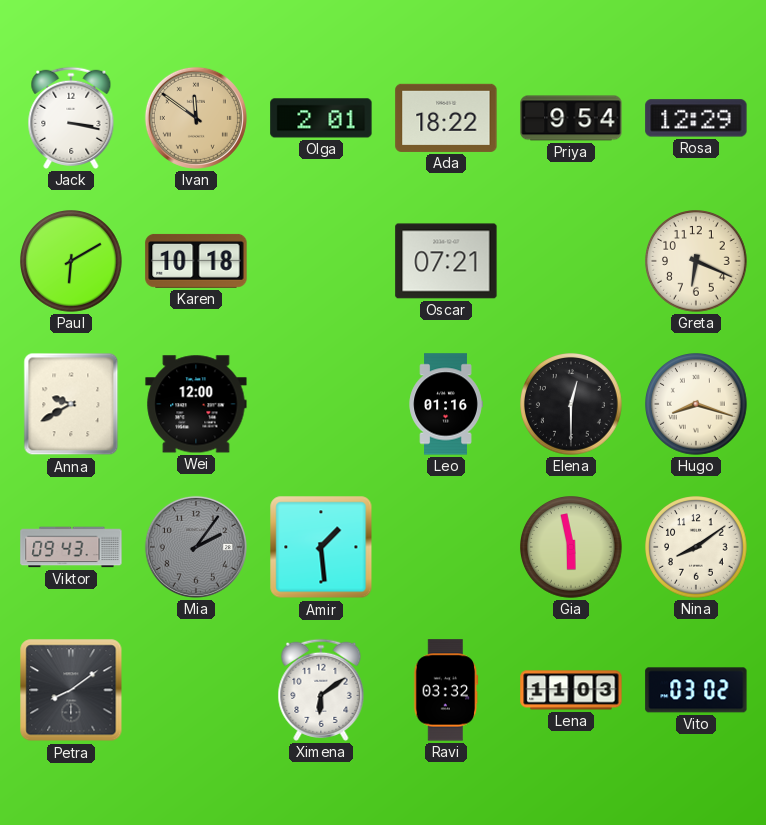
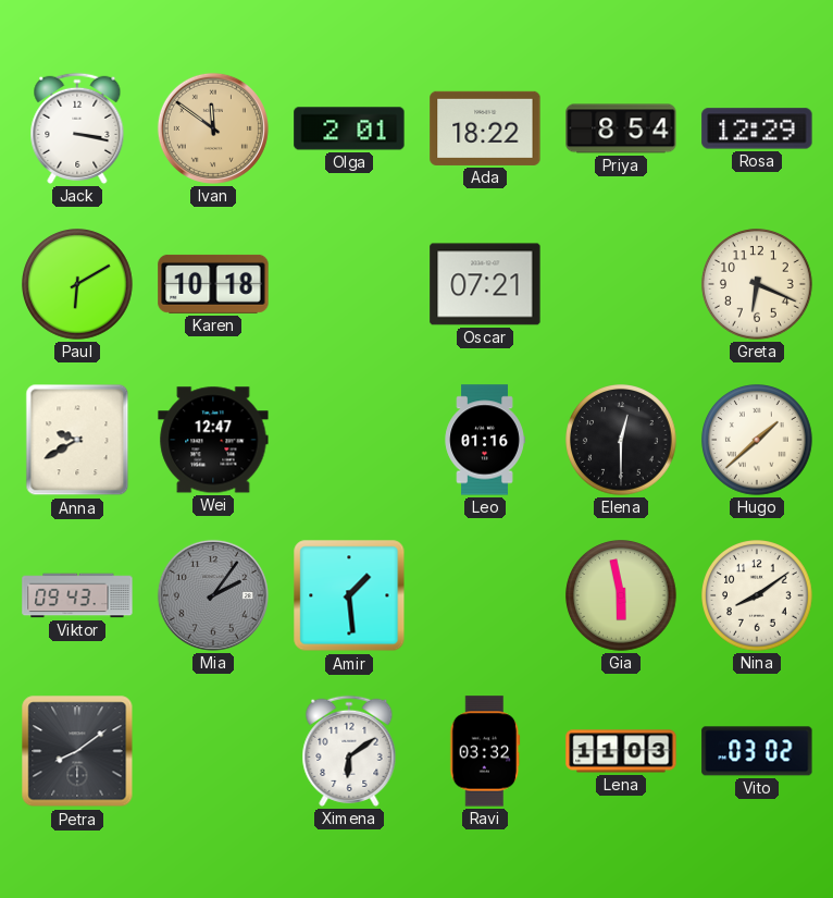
Priya: 9:54 -> 8:54
Wei: 12:00 -> 12:47
Hugo: 8:18 -> 1:38
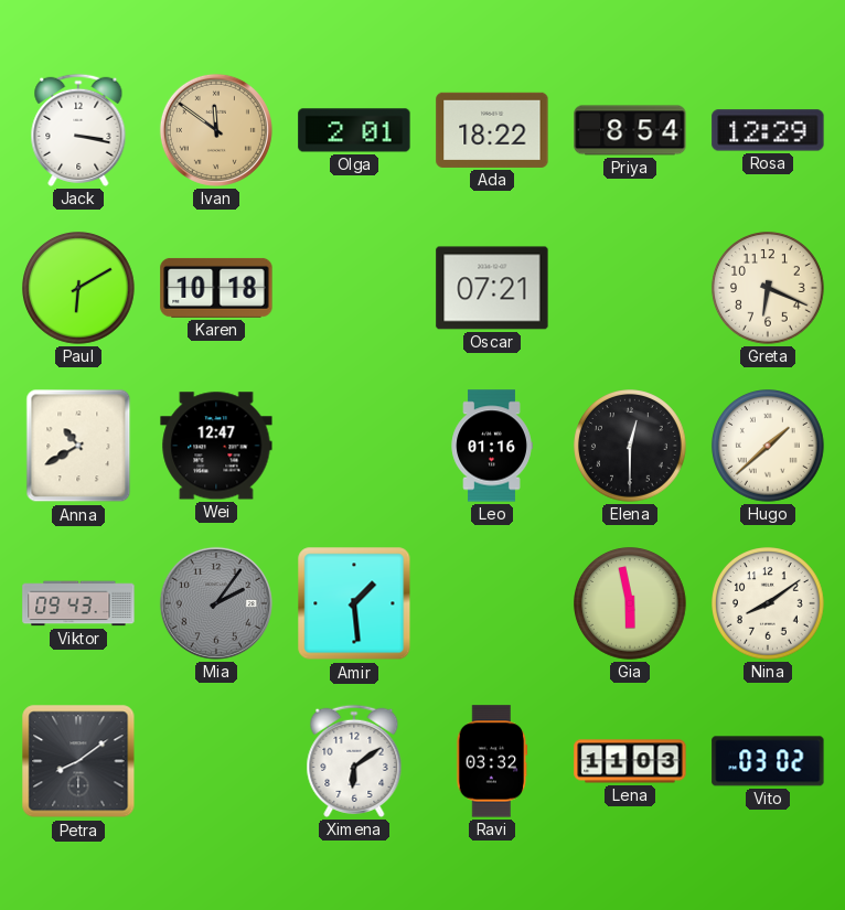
Anna: 9:40 -> 10:40
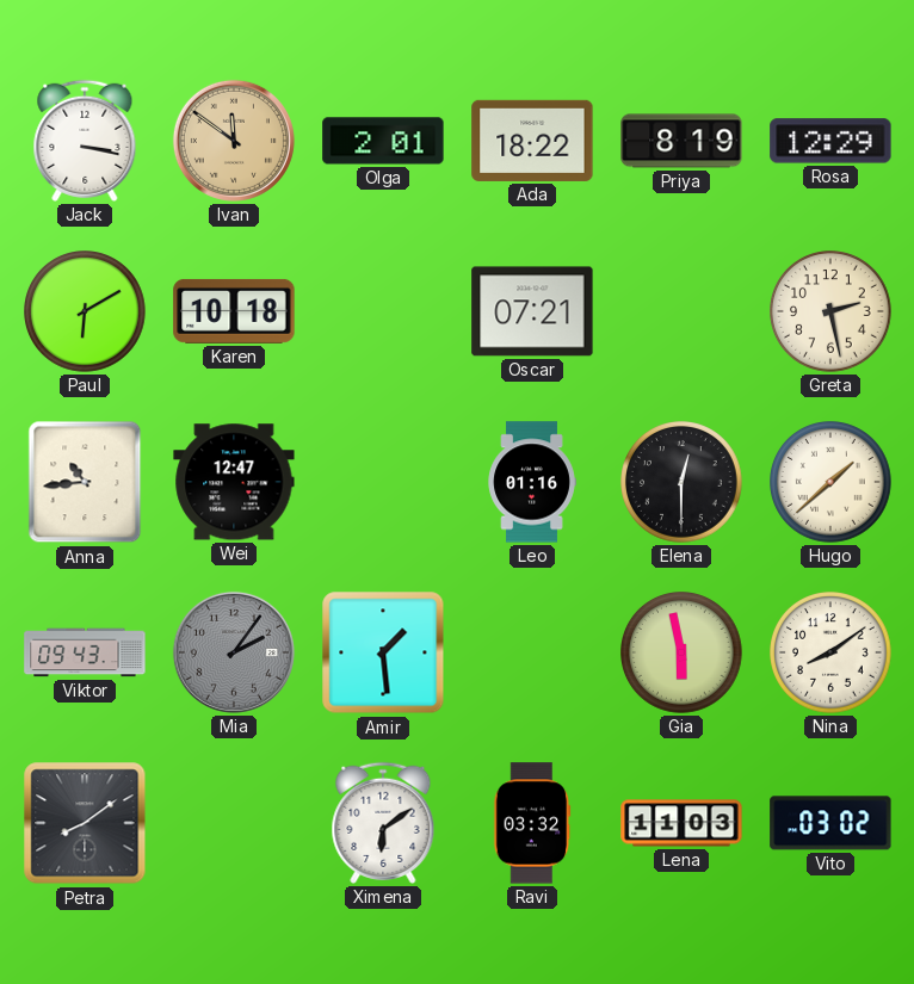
Priya: 8:54 -> 8:19
Greta: 6:19 -> 2:28
Anna: 10:40 -> 10:44
